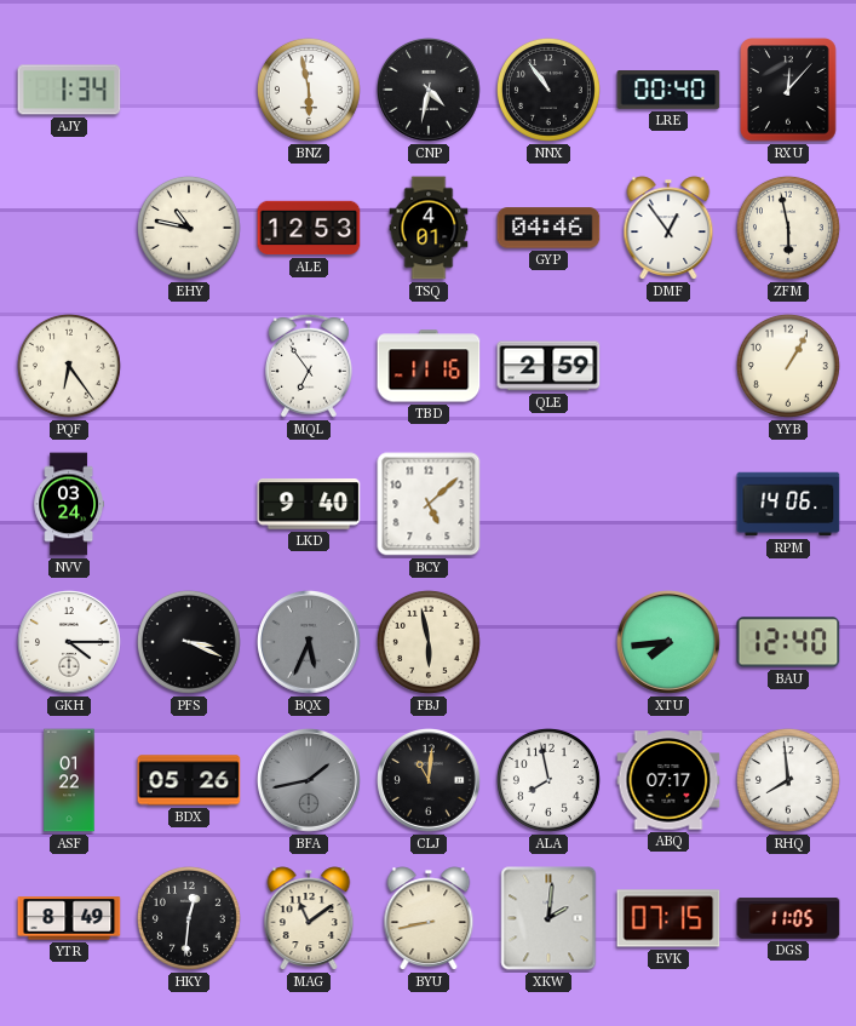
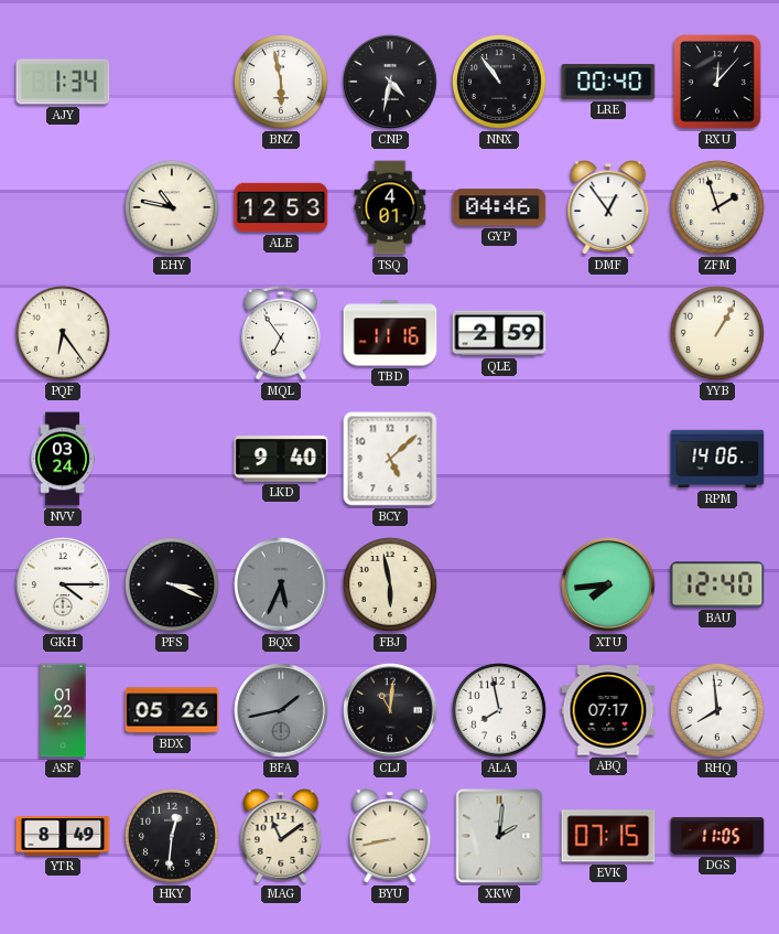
ZFM: 5:58 -> 1:57
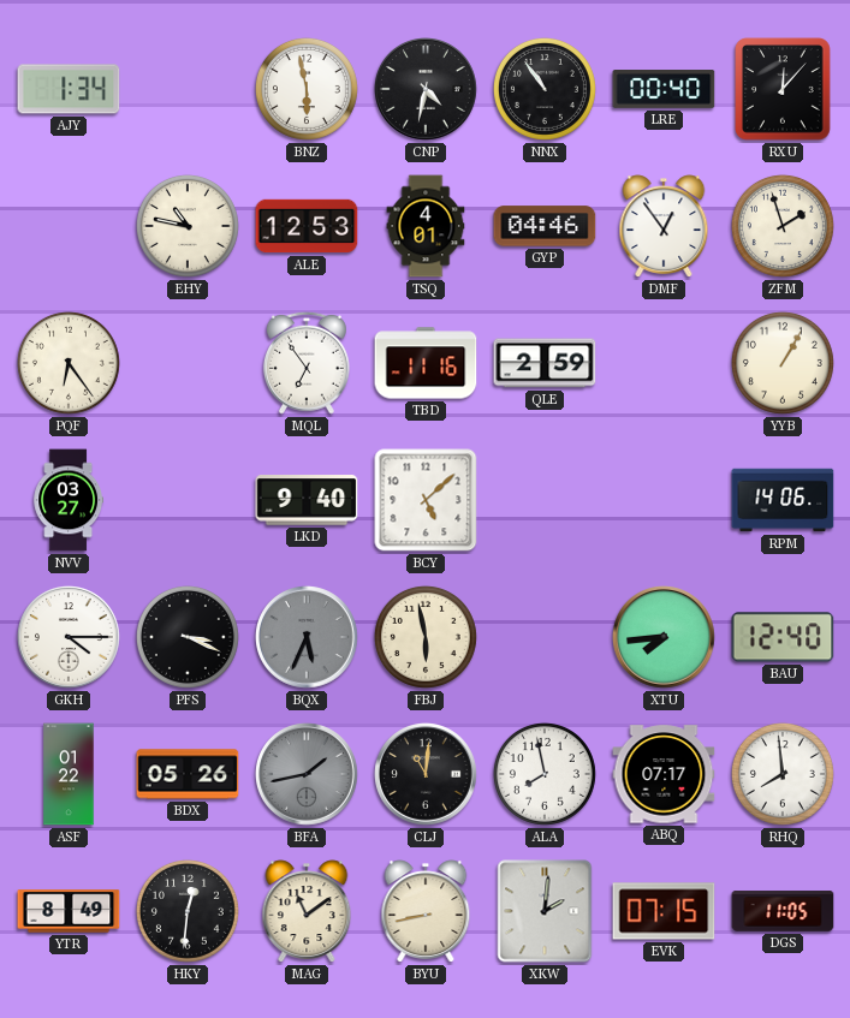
NVV: 03:24 -> 03:27
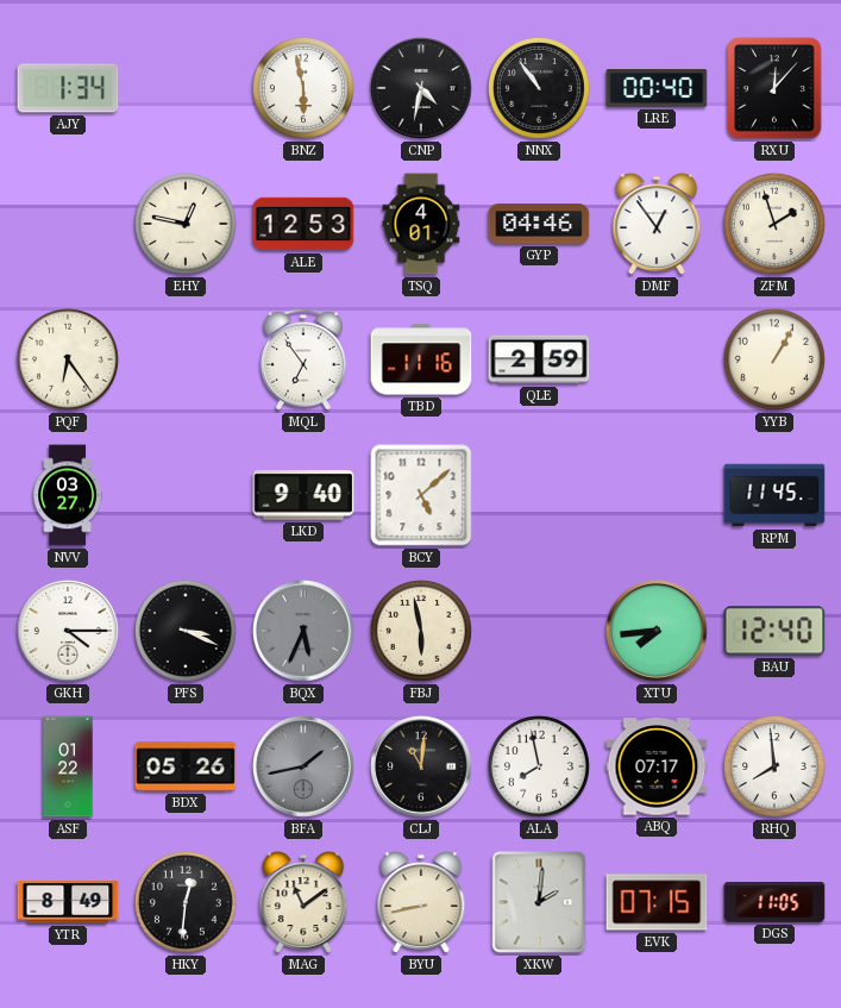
EHY: 10:47 -> 12:47
RPM: 14:06 -> 11:45
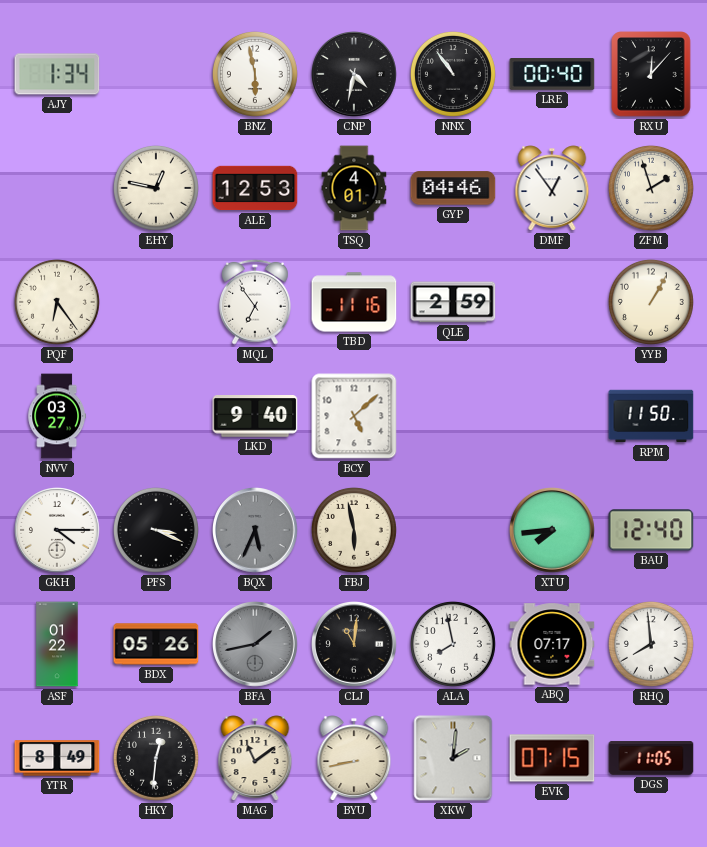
RPM: 11:45 -> 11:50
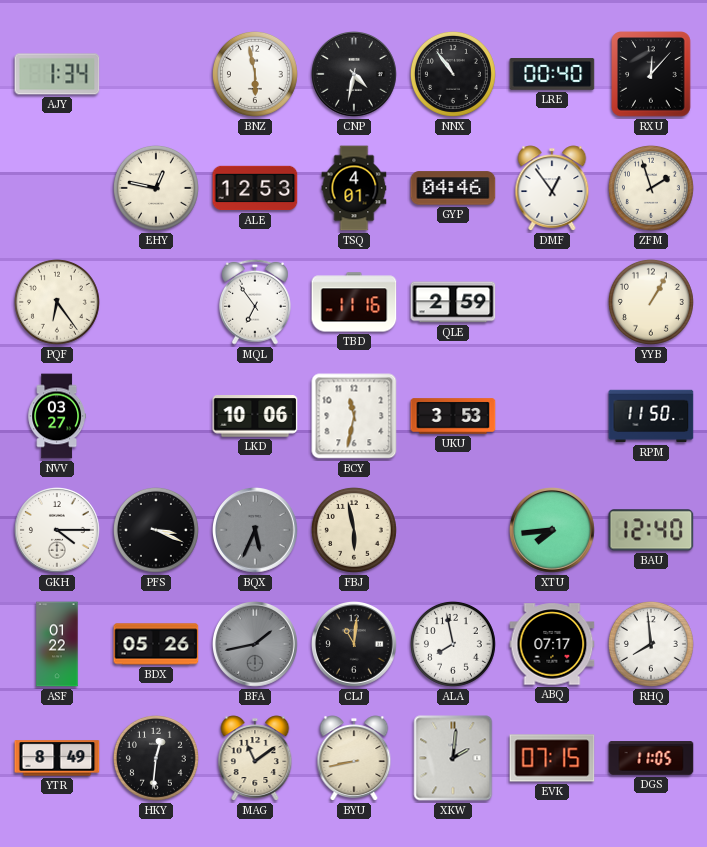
LKD: 9:40 -> 10:06
BCY: 5:08 -> 11:32
UKU: none -> 3:53
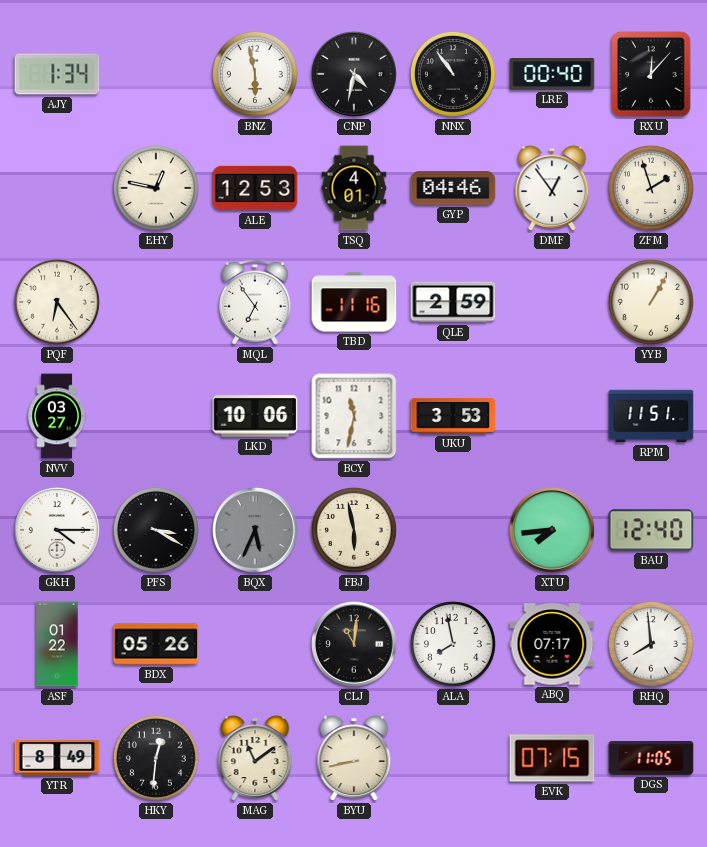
RPM: 11:50 -> 11:51
PFS: 3:19 -> 3:20
BFA: 1:43 -> none
XKW: 2:01 -> none
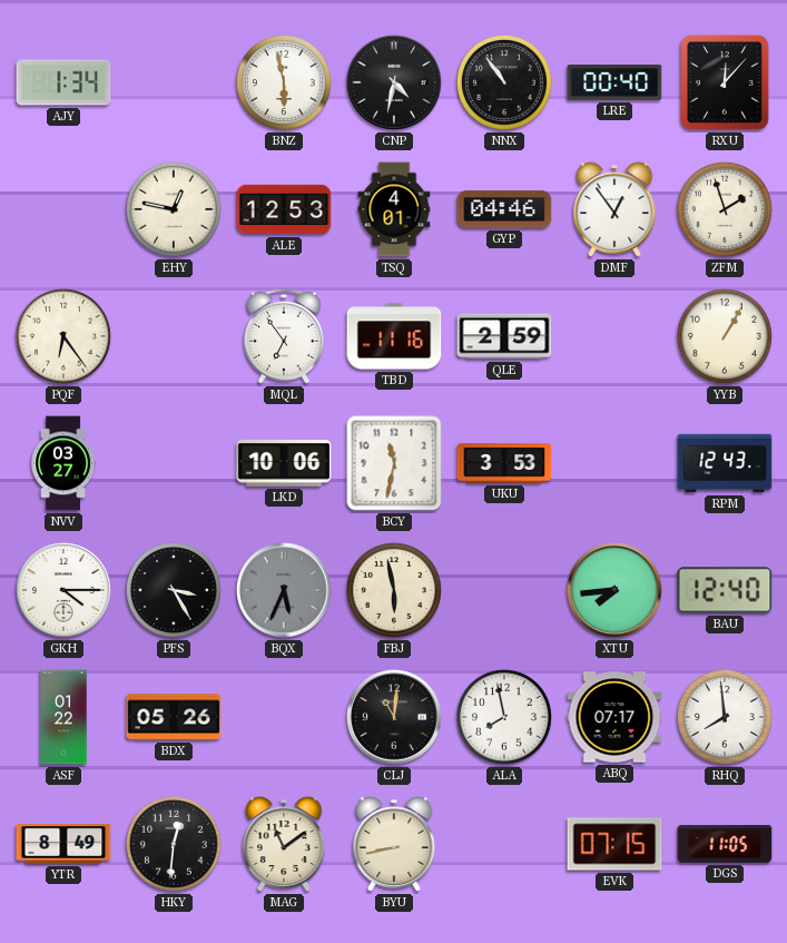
RPM: 11:51 -> 12:43
PFS: 3:20 -> 3:25
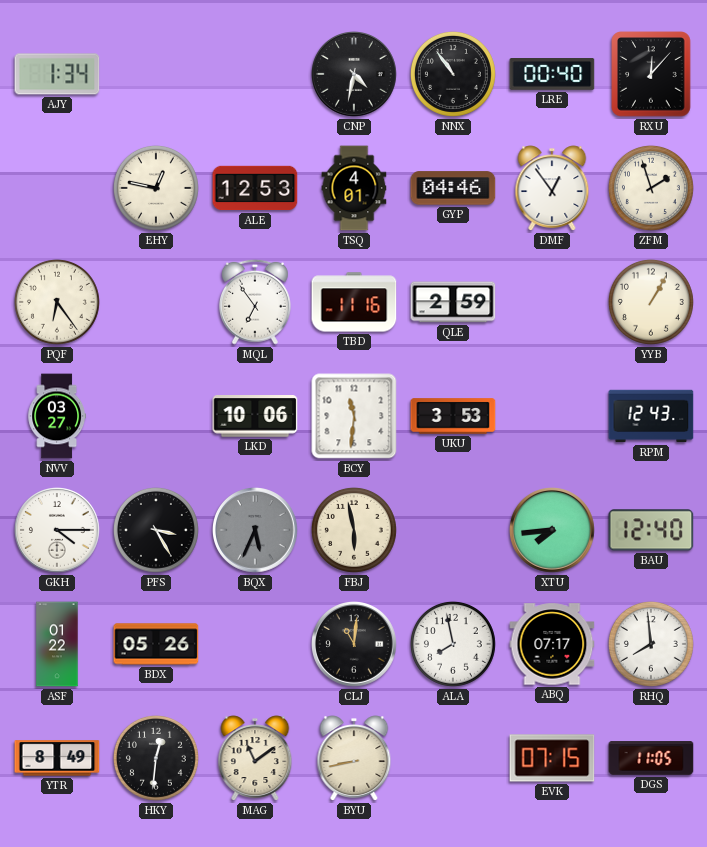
BNZ: 5:58 -> none
BCY: 11:32 -> 11:31
